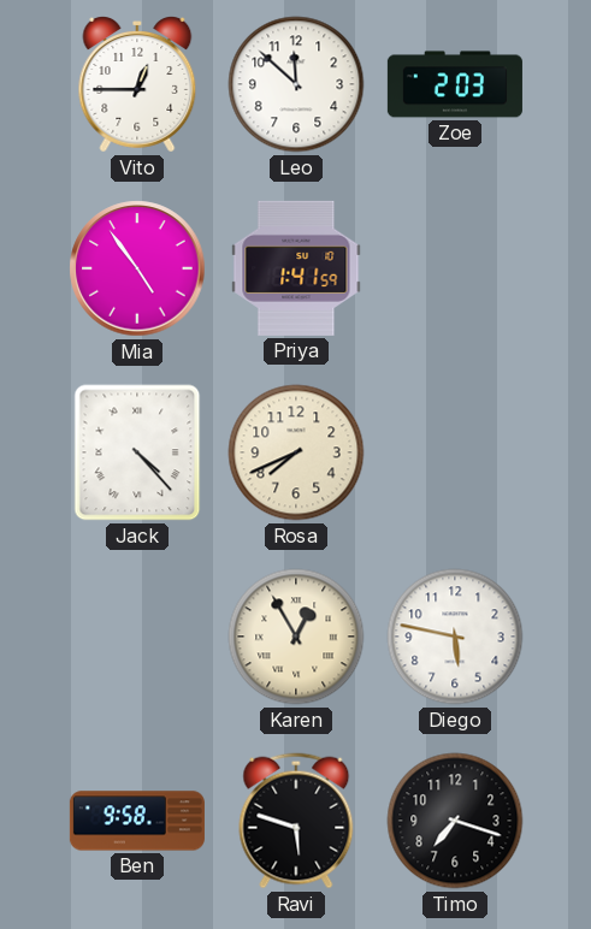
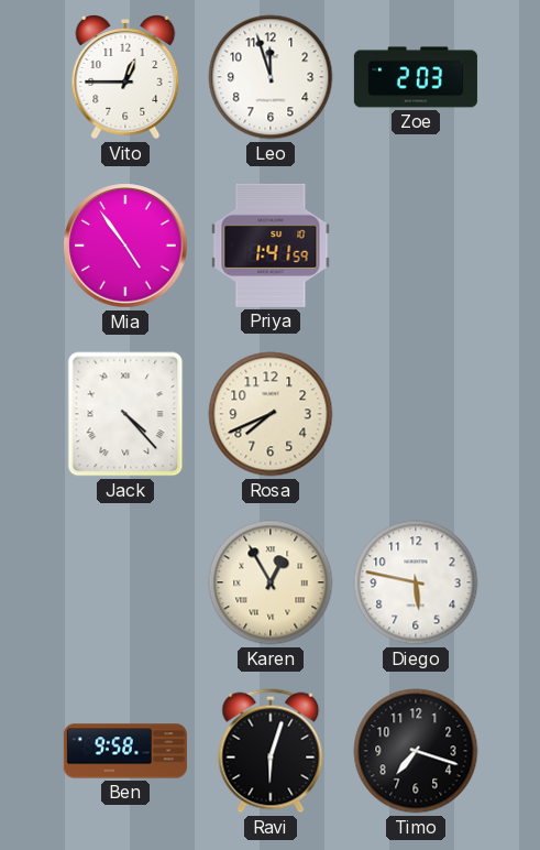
Leo: 11:52 -> 11:57
Ravi: 5:48 -> 6:03
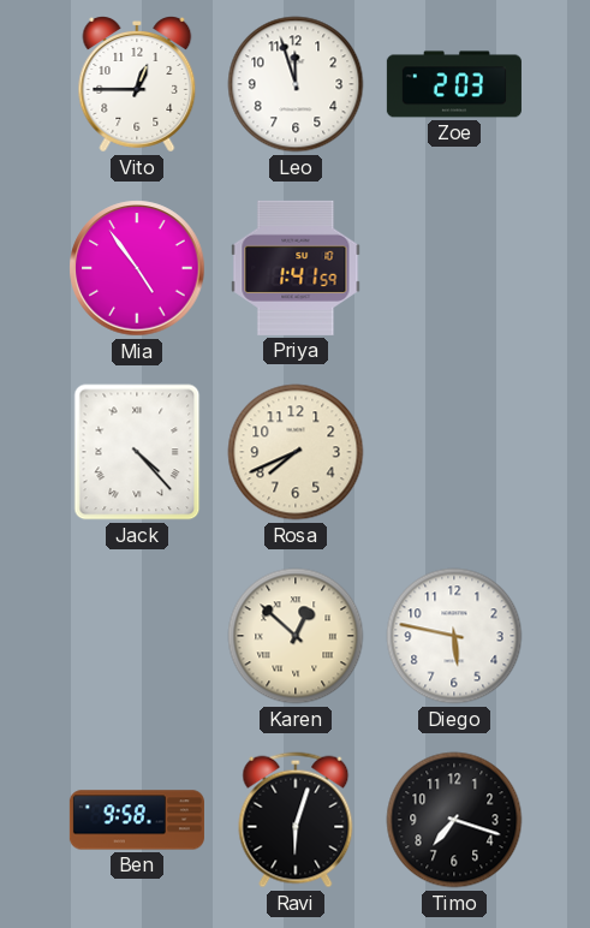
Karen: 12:55 -> 12:52
